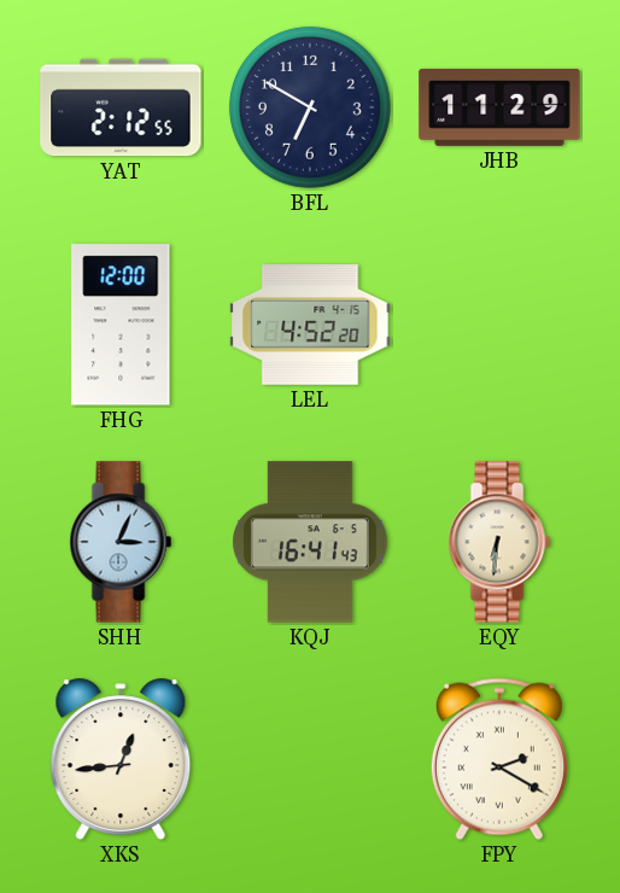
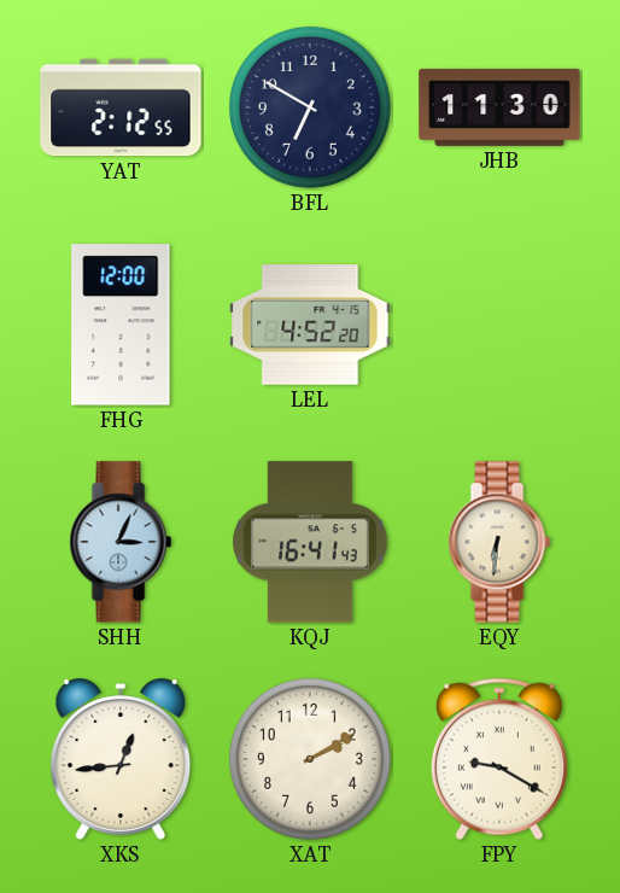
JHB: 11:29 -> 11:30
XAT: none -> 2:10
FPY: 2:20 -> 9:20
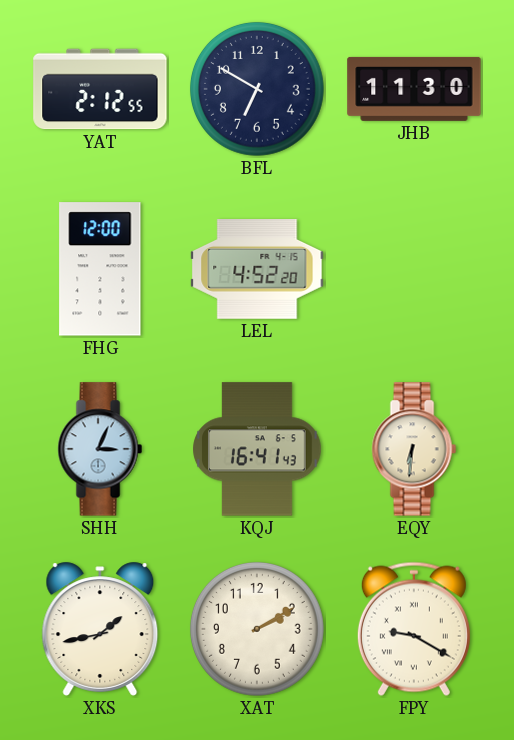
XKS: 12:44 -> 1:43
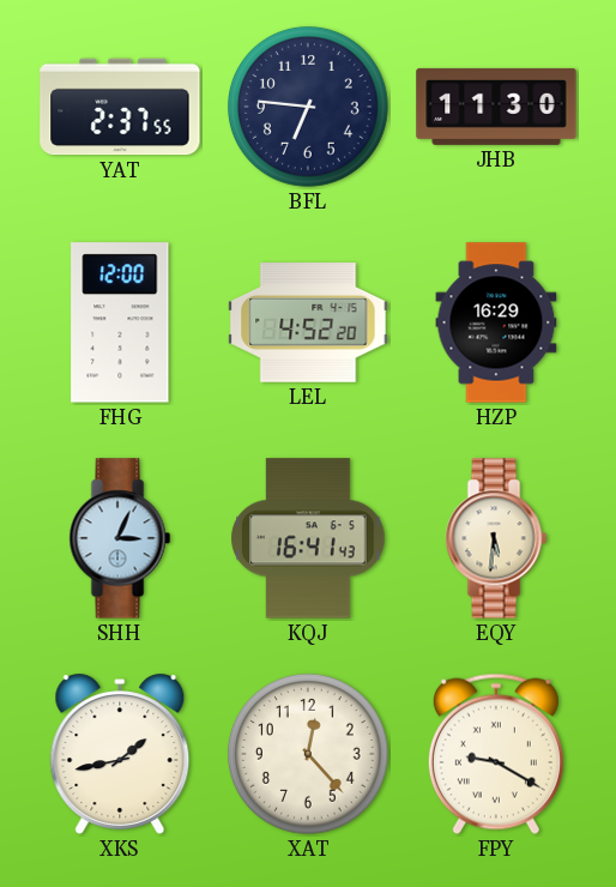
YAT: 2:12 -> 2:37
BFL: 6:50 -> 6:46
HZP: none -> 16:29
EQY: 6:31 -> 5:31
XAT: 2:10 -> 12:23
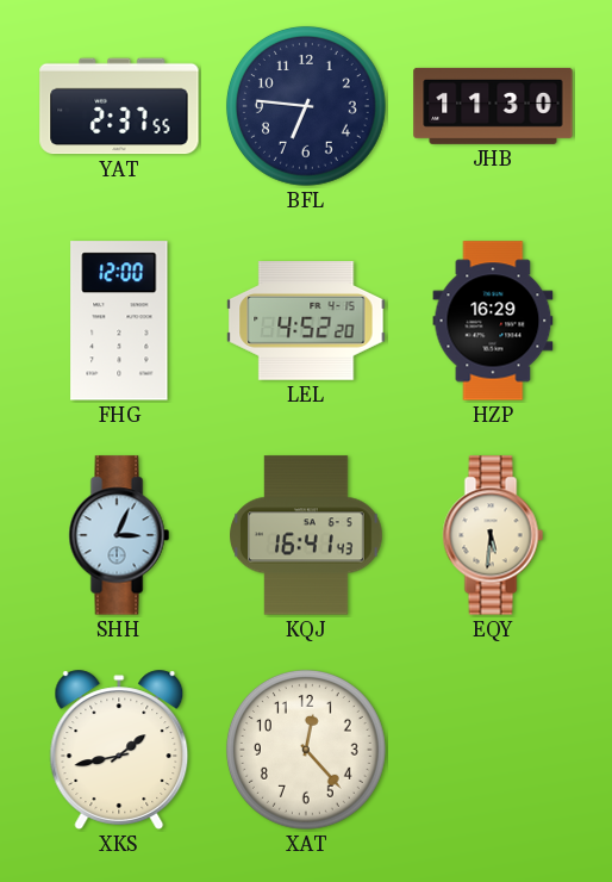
FPY: 9:20 -> none
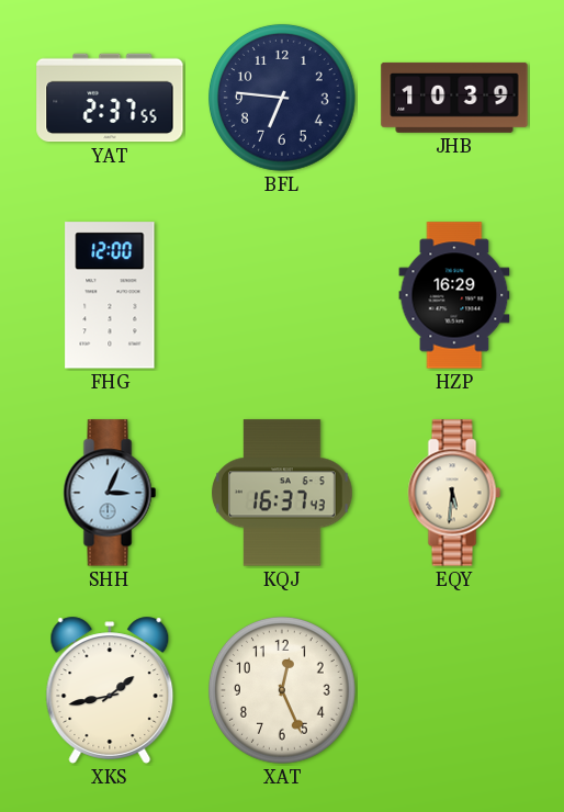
JHB: 11:30 -> 10:39
LEL: 4:52 -> none
KQJ: 16:41 -> 16:37
XAT: 12:23 -> 12:26
